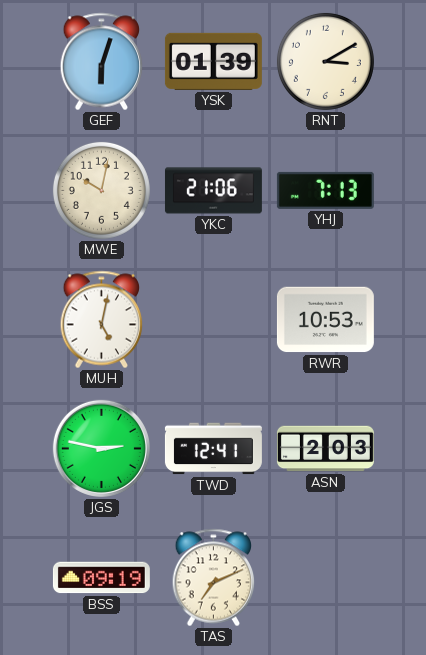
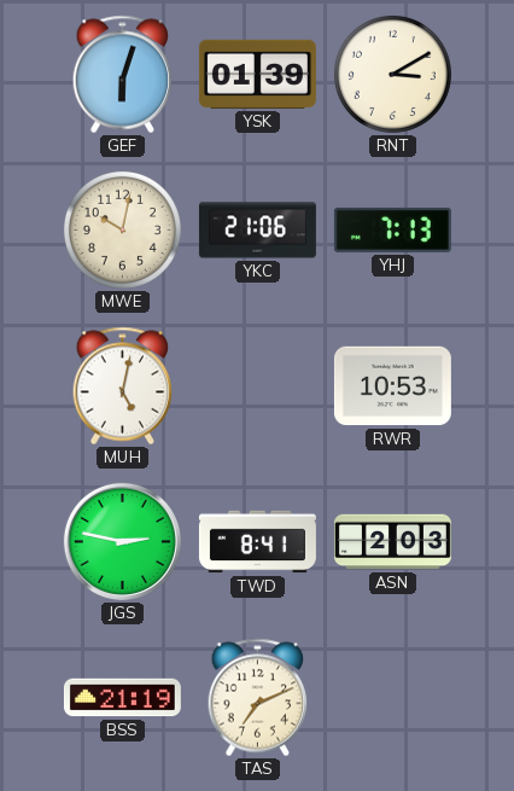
TWD: 12:41 -> 8:41
BSS: 09:19 -> 21:19
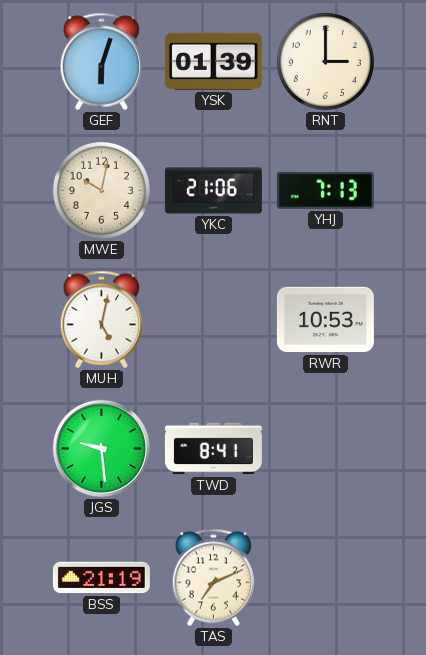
RNT: 3:10 -> 3:00
JGS: 2:47 -> 9:29
ASN: 2:03 -> none
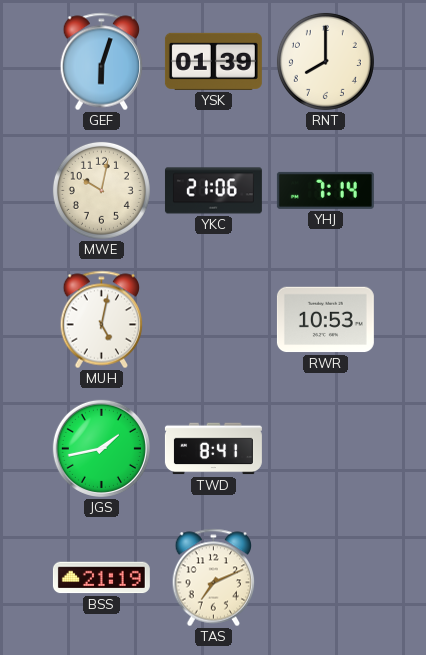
RNT: 3:00 -> 8:00
YHJ: 7:13 -> 7:14
JGS: 9:29 -> 1:43
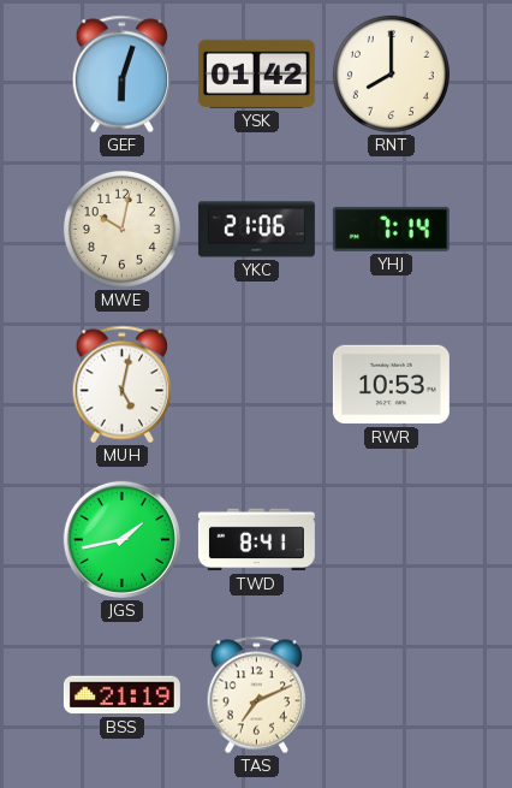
YSK: 01:39 -> 01:42
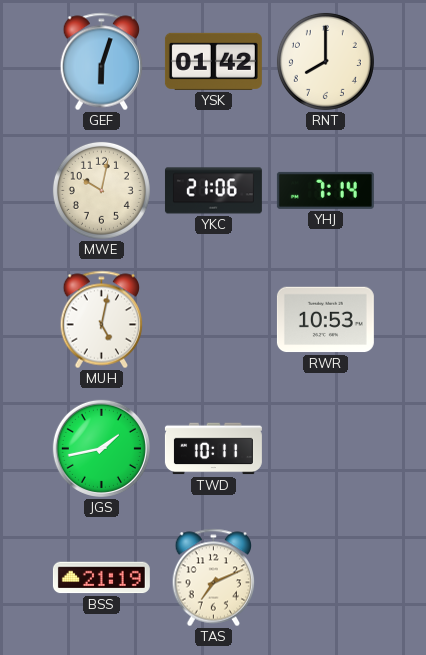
TWD: 8:41 -> 10:11
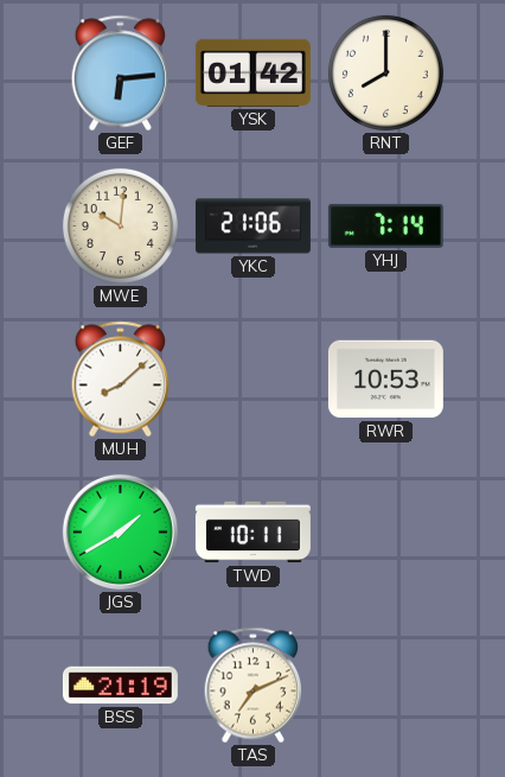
GEF: 6:03 -> 6:14
MWE: 10:02 -> 10:01
MUH: 5:02 -> 8:08
JGS: 1:43 -> 1:40
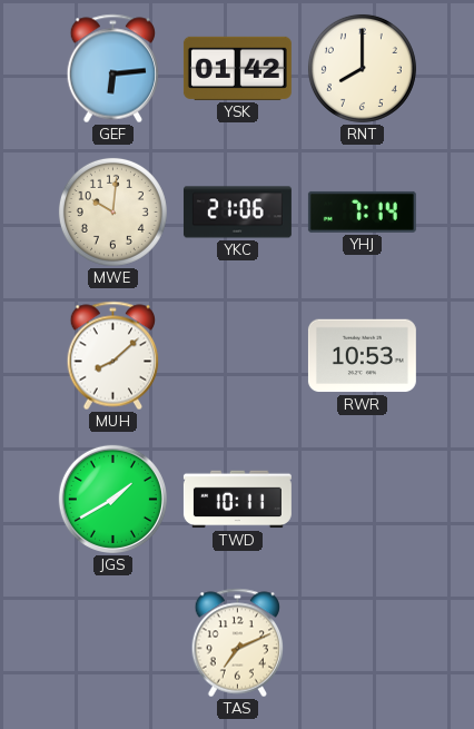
BSS: 21:19 -> none
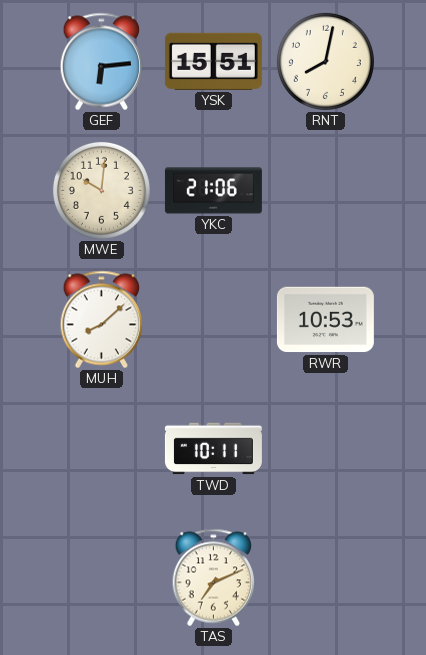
YSK: 01:42 -> 15:51
RNT: 8:00 -> 8:02
YHJ: 7:14 -> none
JGS: 1:40 -> none
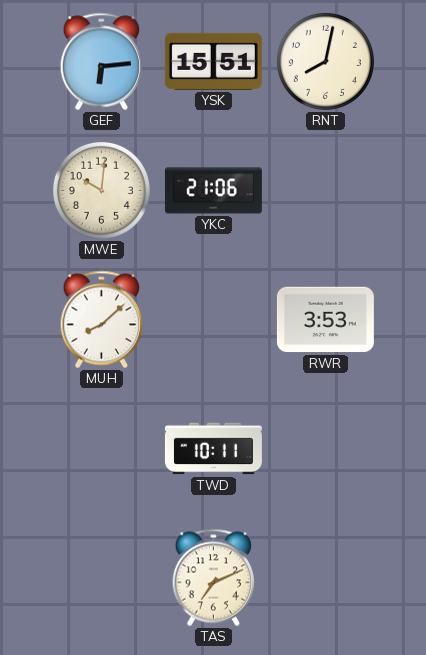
RWR: 10:53 -> 3:53
